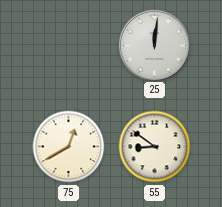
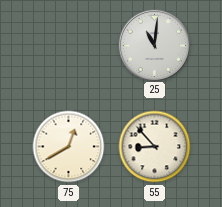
25: 12:01 -> 11:01
55: 8:51 -> 8:53
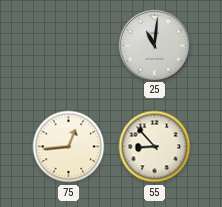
75: 12:40 -> 12:44
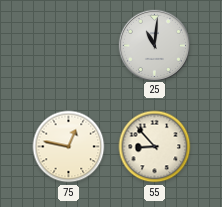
75: 12:44 -> 12:47
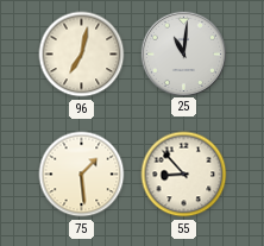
96: none -> 7:02
75: 12:47 -> 1:29
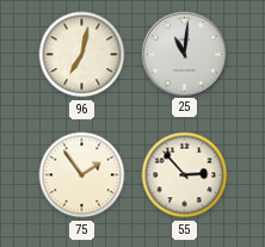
75: 1:29 -> 1:54
55: 8:53 -> 2:53
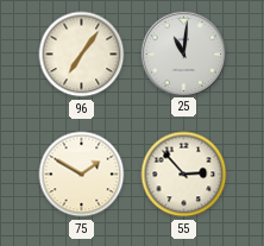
96: 7:02 -> 7:06
75: 1:54 -> 1:50
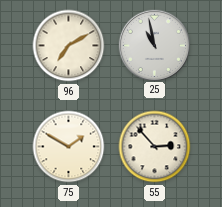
96: 7:06 -> 7:10
25: 11:01 -> 10:58
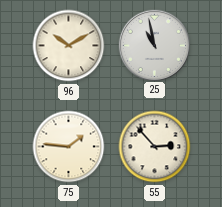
96: 7:10 -> 10:10
75: 1:50 -> 1:46
